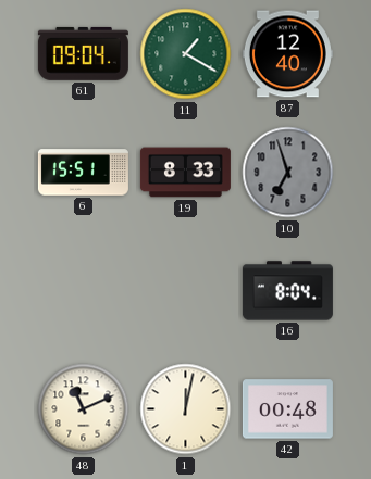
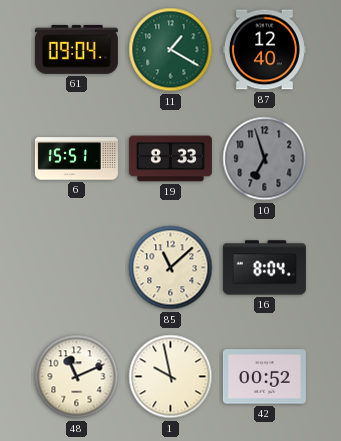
85: none -> 11:08
1: 12:02 -> 9:58
42: 00:48 -> 00:52
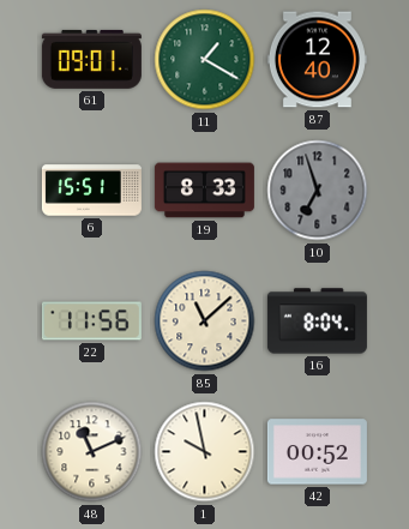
61: 09:04 -> 09:01
22: none -> 11:56
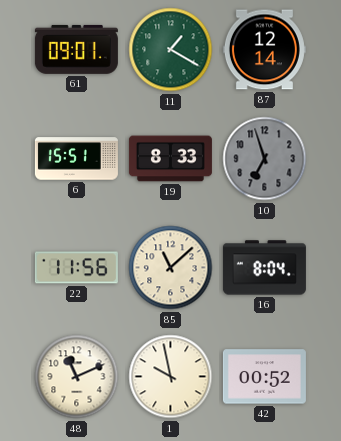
87: 12:40 -> 12:14
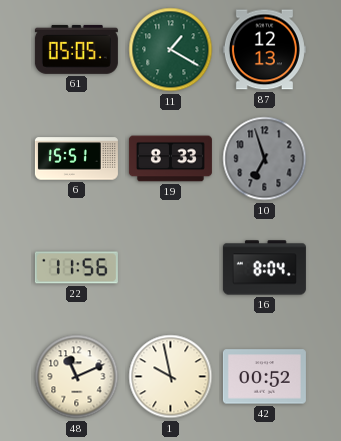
61: 09:01 -> 05:05
87: 12:14 -> 12:13
85: 11:08 -> none
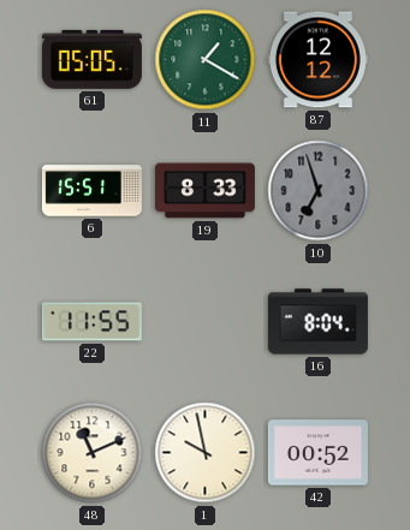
87: 12:13 -> 12:12
22: 11:56 -> 11:55
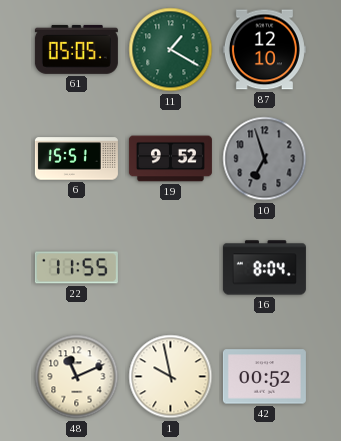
87: 12:12 -> 12:10
19: 8:33 -> 9:52
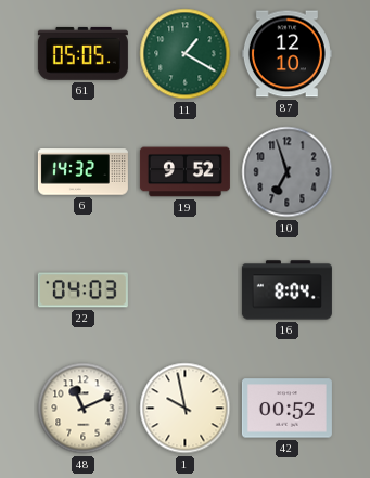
6: 15:51 -> 14:32
22: 11:55 -> 04:03
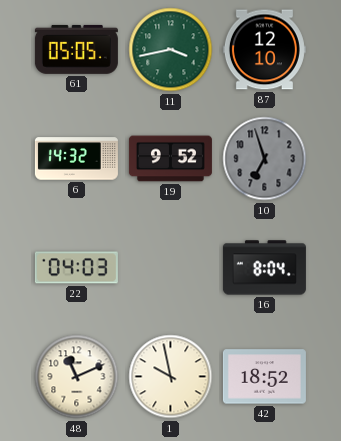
11: 1:20 -> 3:43
42: 00:52 -> 18:52
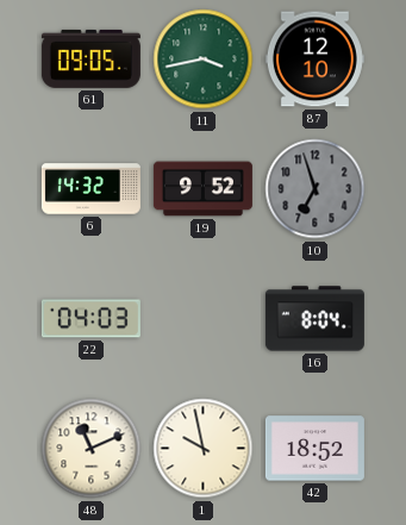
61: 05:05 -> 09:05
